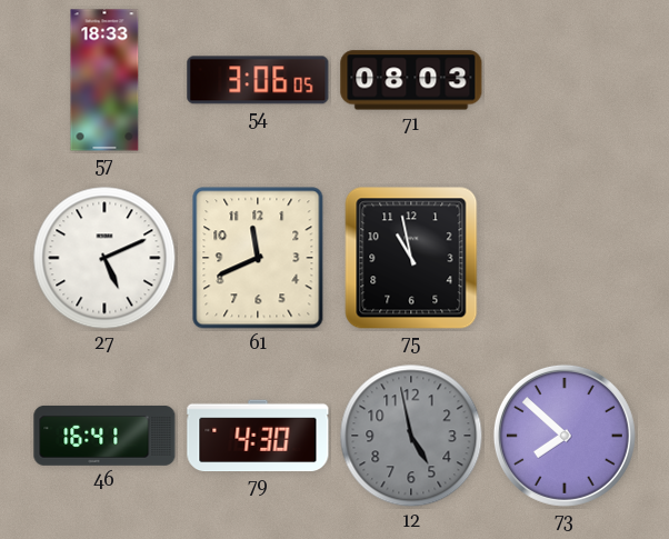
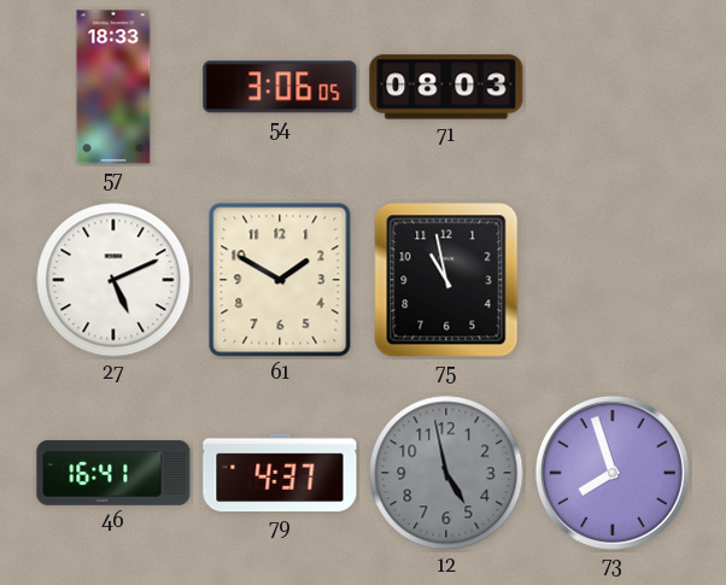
61: 11:41 -> 1:50
79: 4:30 -> 4:37
73: 7:52 -> 7:57
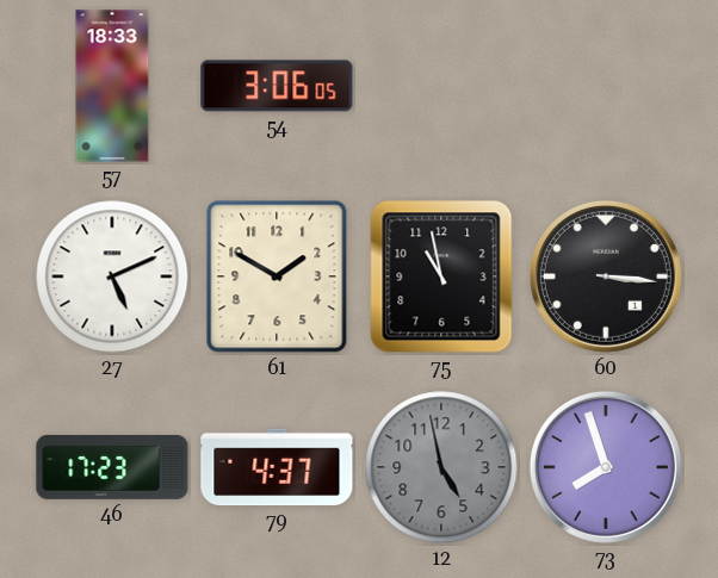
71: 08:03 -> none
60: none -> 3:16
46: 16:41 -> 17:23
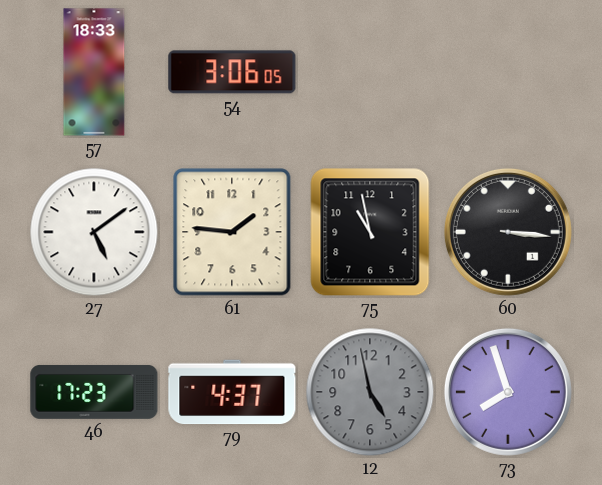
27: 5:11 -> 5:09
61: 1:50 -> 1:46
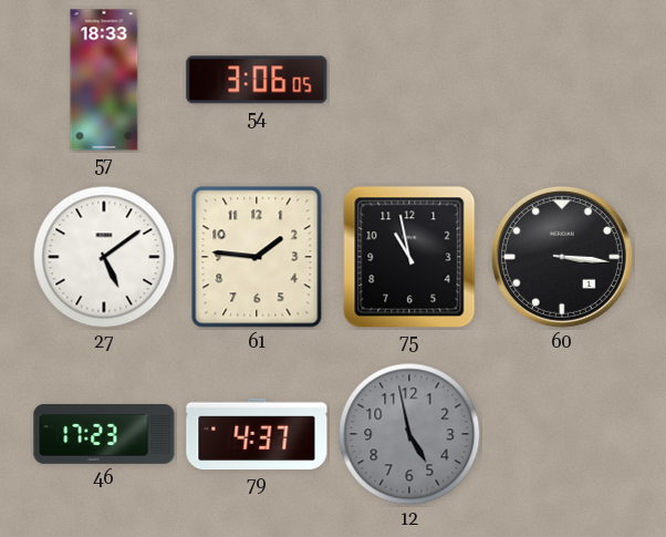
73: 7:57 -> none
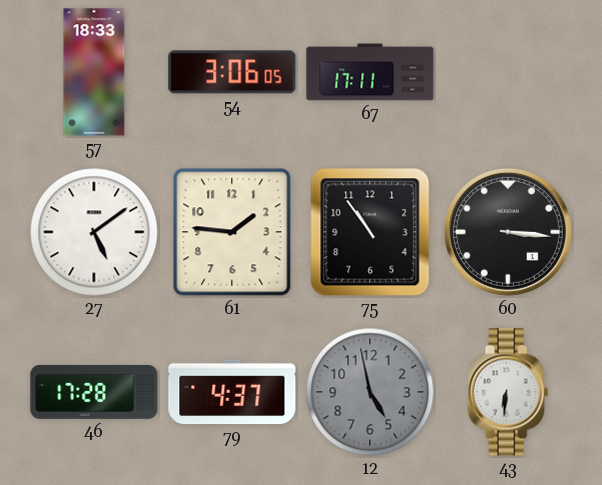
67: none -> 17:11
75: 10:58 -> 10:54
46: 17:23 -> 17:28
43: none -> 6:31
